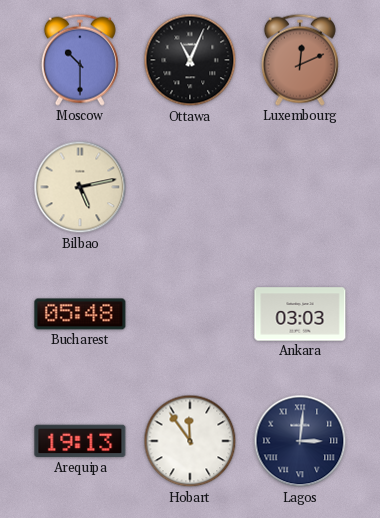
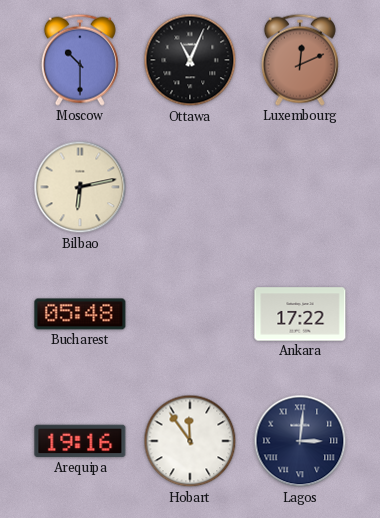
Bilbao: 5:13 -> 6:13
Ankara: 03:03 -> 17:22
Arequipa: 19:13 -> 19:16
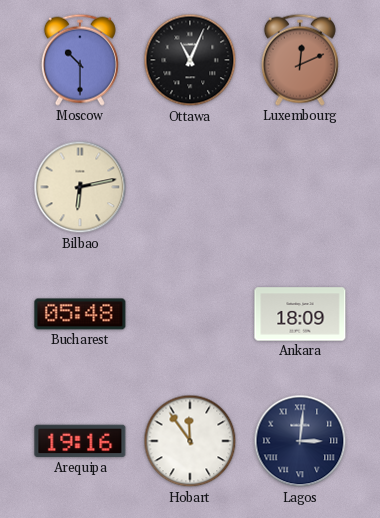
Ankara: 17:22 -> 18:09
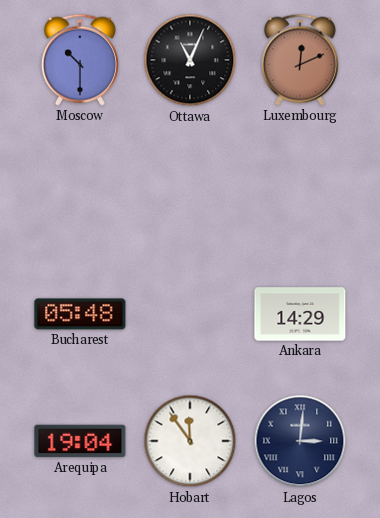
Bilbao: 6:13 -> none
Ankara: 18:09 -> 14:29
Arequipa: 19:16 -> 19:04
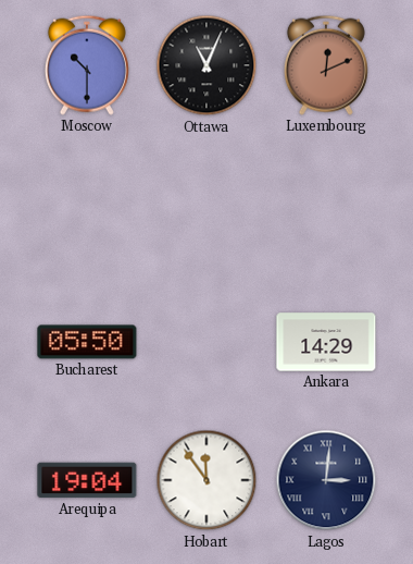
Bucharest: 05:48 -> 05:50
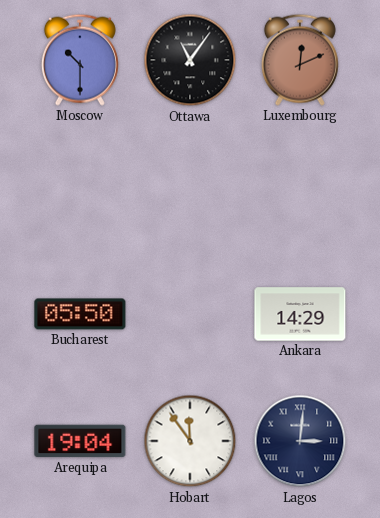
Ottawa: 11:04 -> 11:06
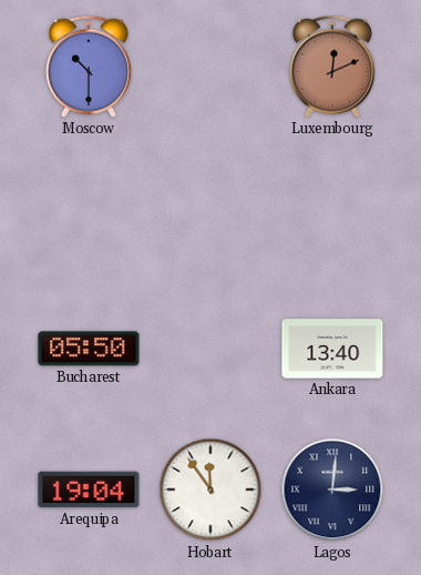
Ottawa: 11:06 -> none
Ankara: 14:29 -> 13:40
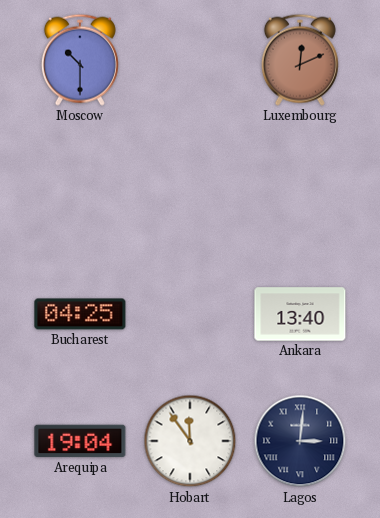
Bucharest: 05:50 -> 04:25
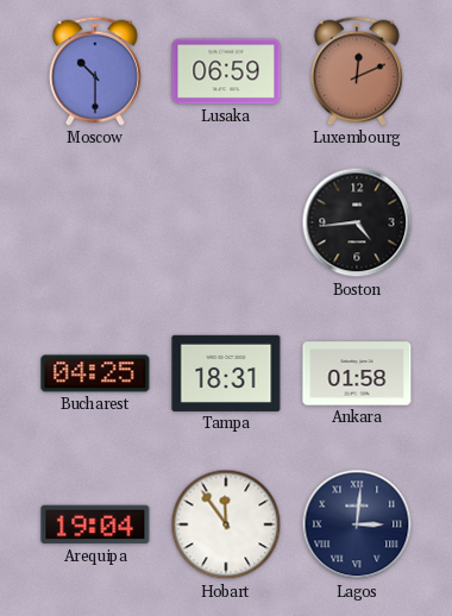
Lusaka: none -> 06:59
Boston: none -> 4:44
Tampa: none -> 18:31
Ankara: 13:40 -> 01:58
